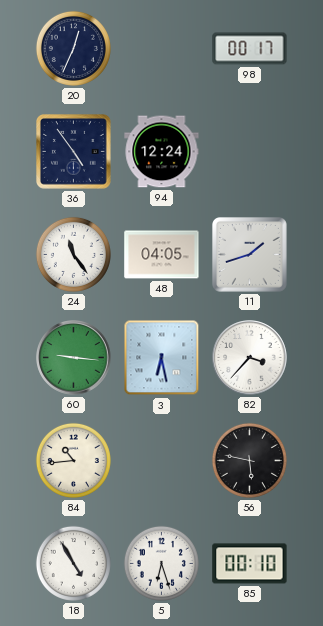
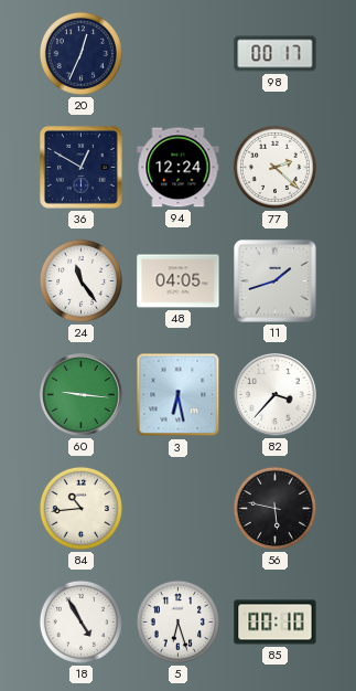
36: 4:54 -> 12:50
77: none -> 2:22
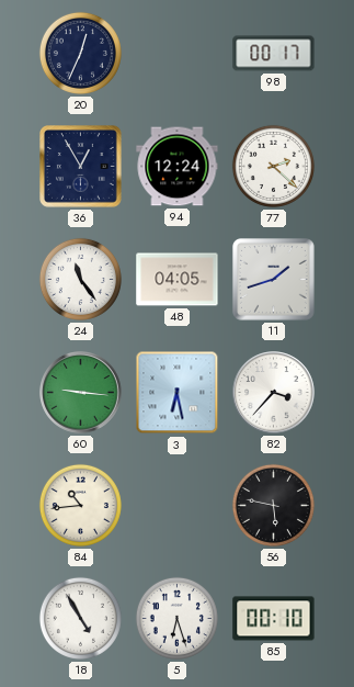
36: 12:50 -> 12:55
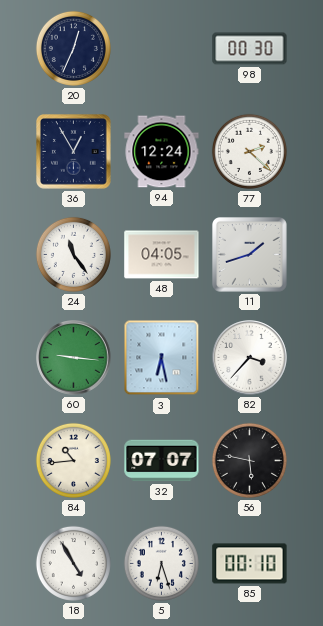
98: 00:17 -> 00:30
32: none -> 07:07
